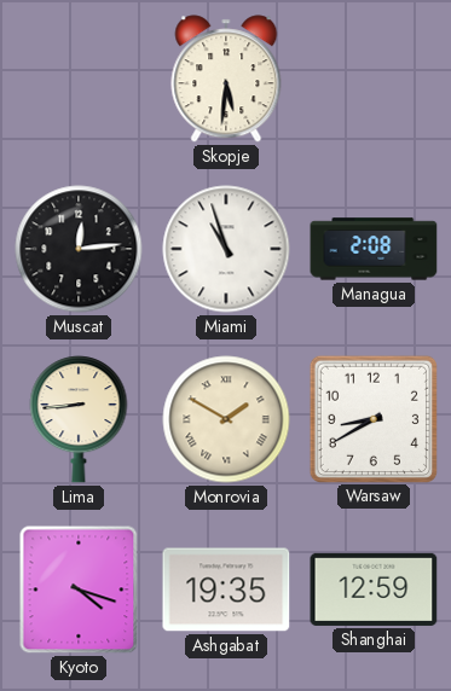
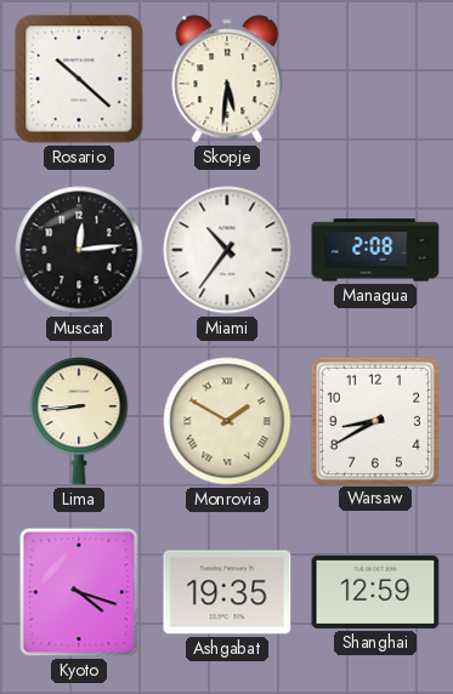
Rosario: none -> 10:22
Miami: 10:57 -> 10:36
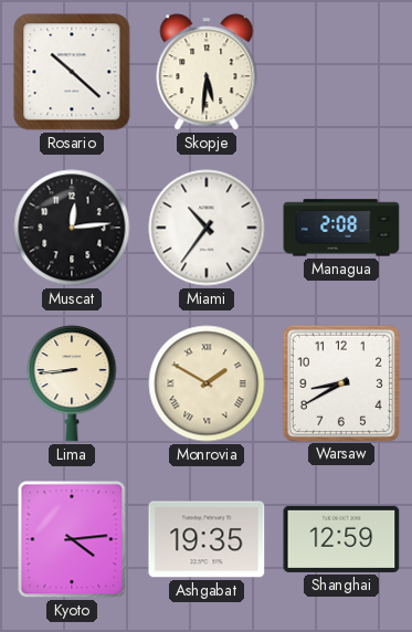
Kyoto: 4:18 -> 4:14
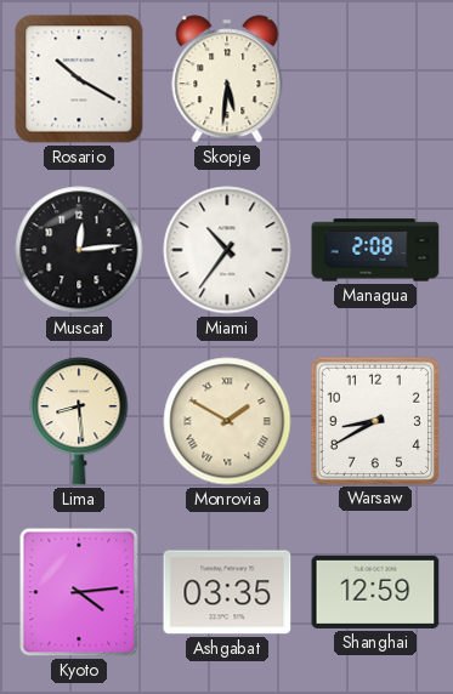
Rosario: 10:22 -> 10:20
Lima: 8:44 -> 8:29
Ashgabat: 19:35 -> 03:35
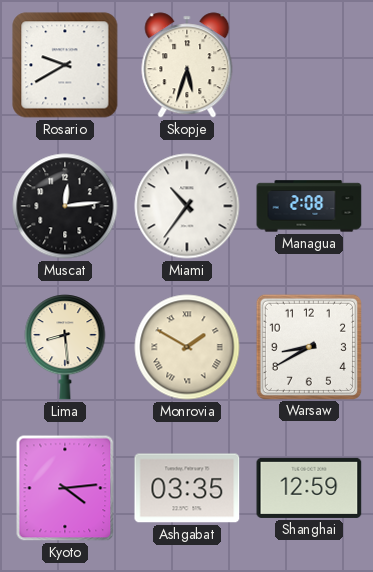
Rosario: 10:20 -> 9:40
Skopje: 5:31 -> 5:33
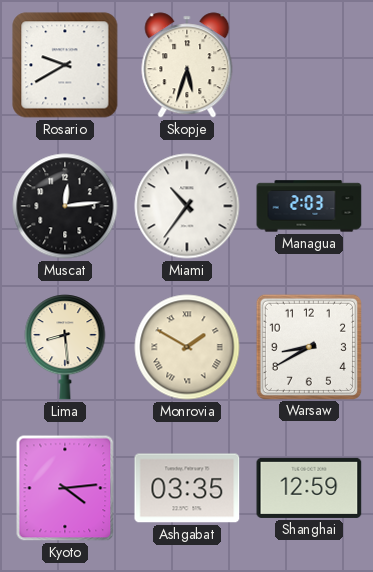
Managua: 2:08 -> 2:03
